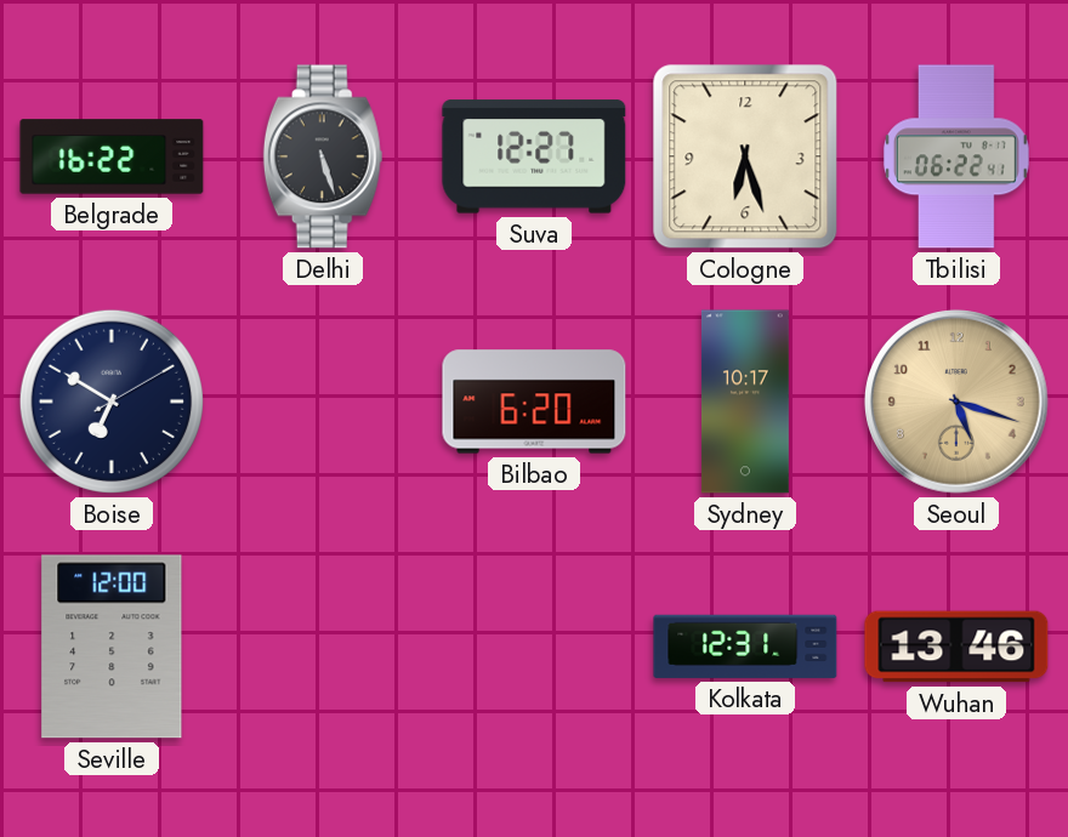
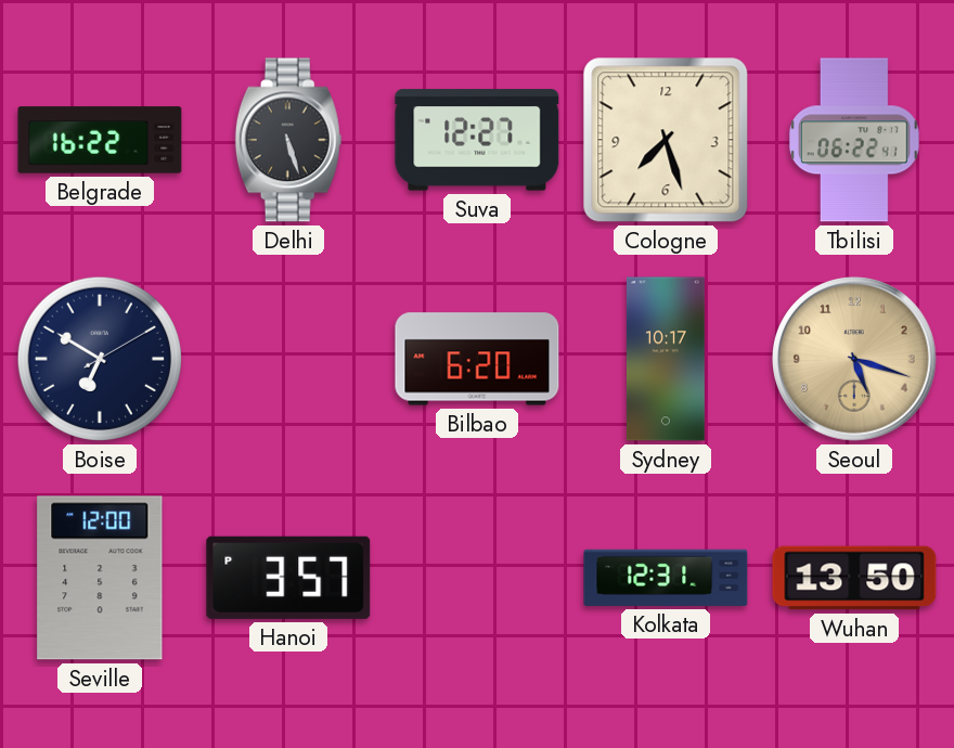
Cologne: 6:27 -> 7:27
Hanoi: none -> 3:57
Wuhan: 13:46 -> 13:50
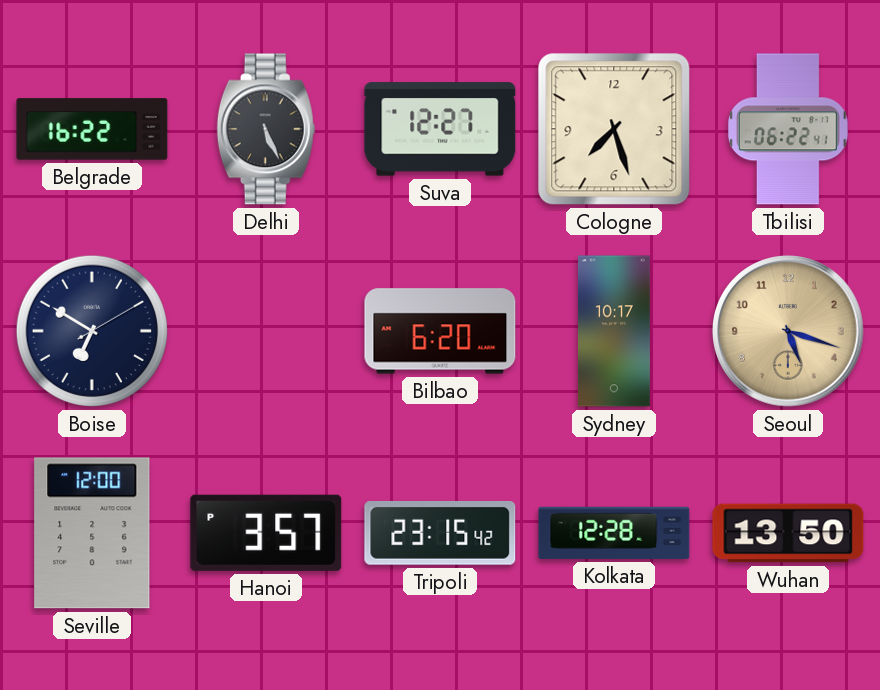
Delhi: 5:27 -> 5:26
Tripoli: none -> 23:15
Kolkata: 12:31 -> 12:28
